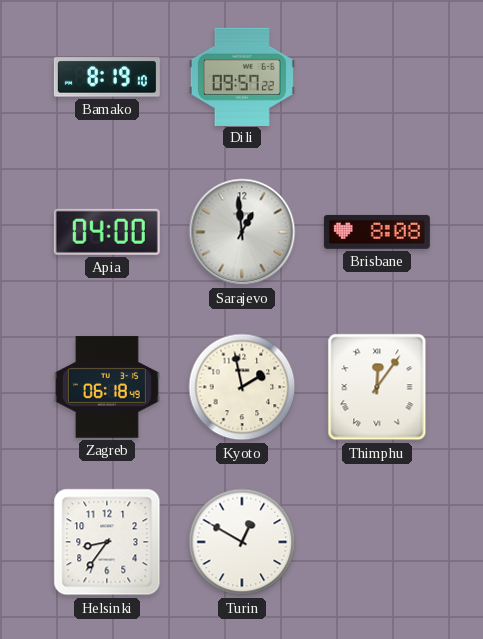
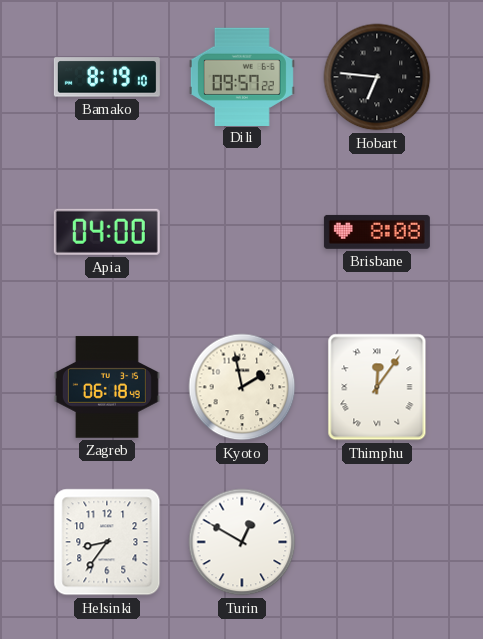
Hobart: none -> 6:46
Sarajevo: 12:59 -> none
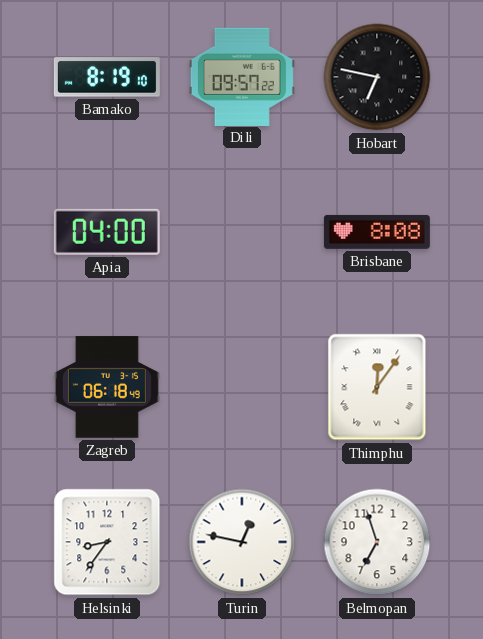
Hobart: 6:46 -> 6:47
Kyoto: 1:58 -> none
Turin: 12:50 -> 12:47
Belmopan: none -> 6:57
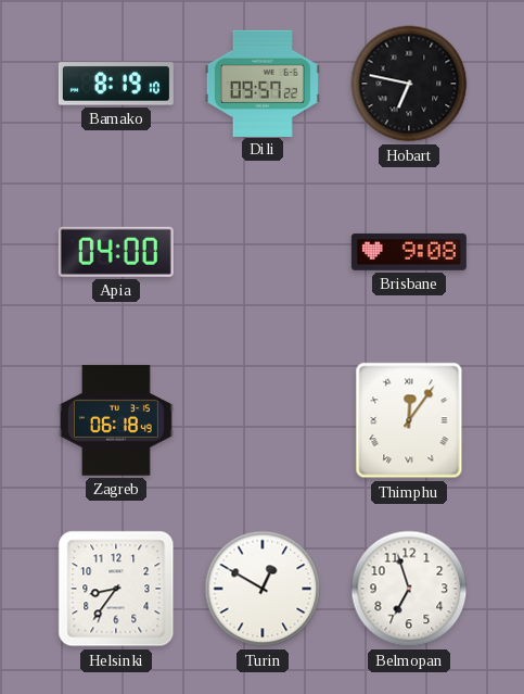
Brisbane: 8:08 -> 9:08
Turin: 12:47 -> 12:50
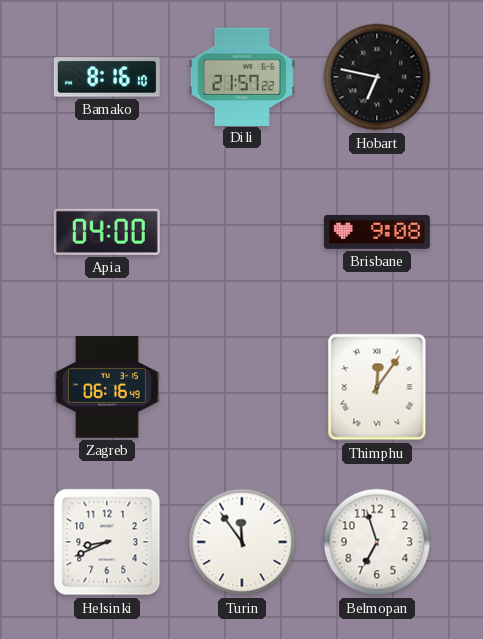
Bamako: 8:19 -> 8:16
Dili: 09:57 -> 21:57
Zagreb: 06:18 -> 06:16
Helsinki: 8:36 -> 8:41
Turin: 12:50 -> 11:54
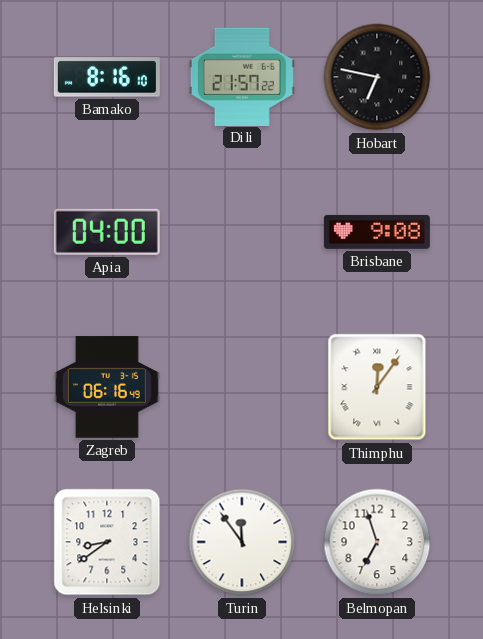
Helsinki: 8:41 -> 8:39
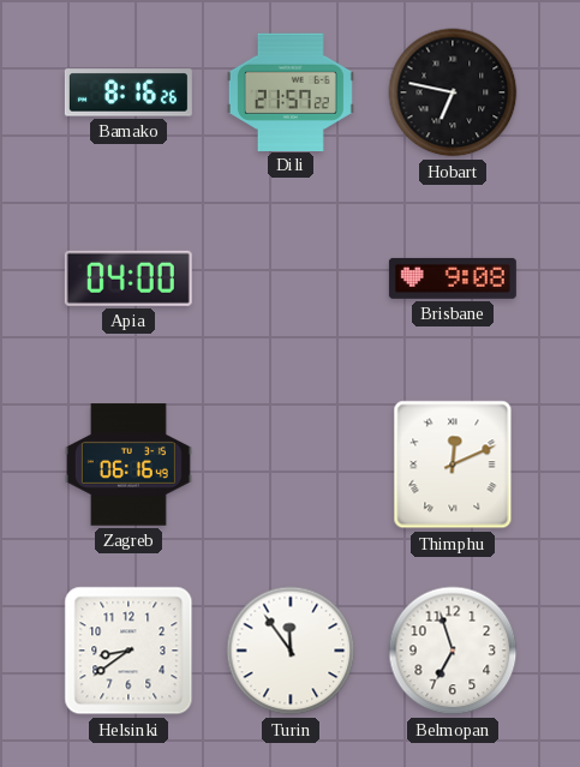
Bamako: 8:16:10 -> 8:16:26
Thimphu: 12:06 -> 12:11
